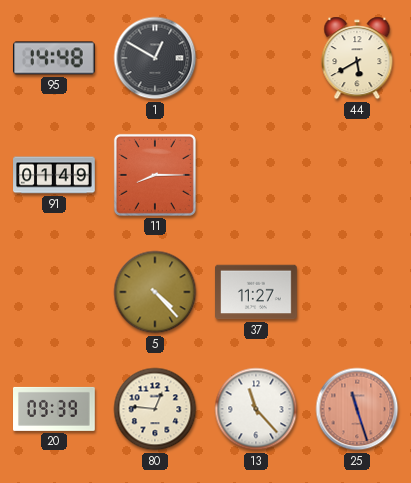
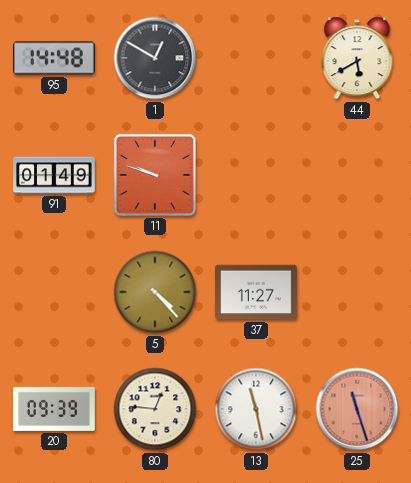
11: 8:15 -> 9:48
13: 11:23 -> 11:28
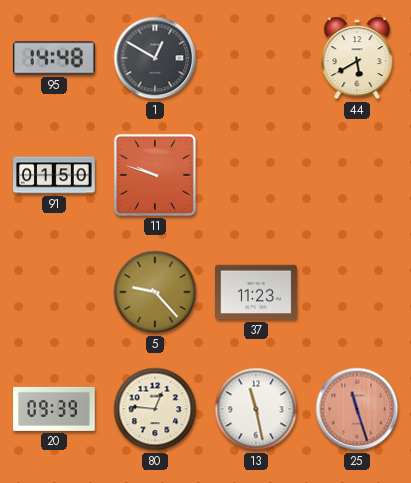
91: 01:49 -> 01:50
5: 4:23 -> 9:23
37: 11:27 -> 11:23
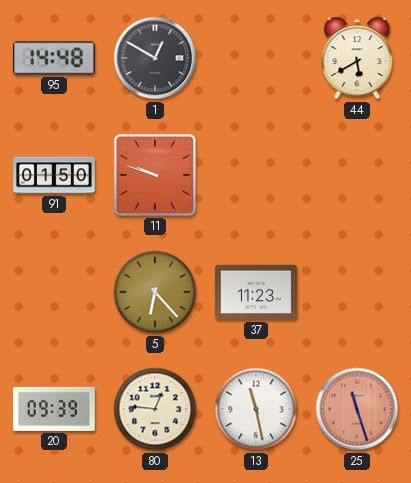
5: 9:23 -> 6:23
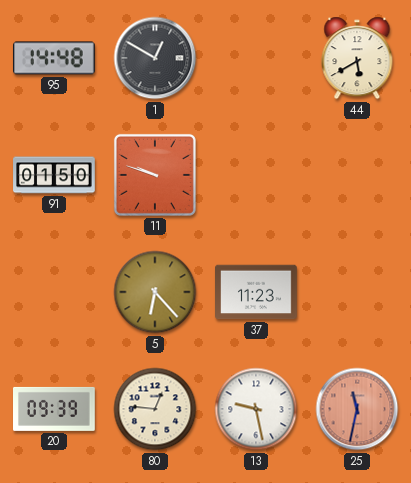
13: 11:28 -> 9:28
25: 11:27 -> 11:32
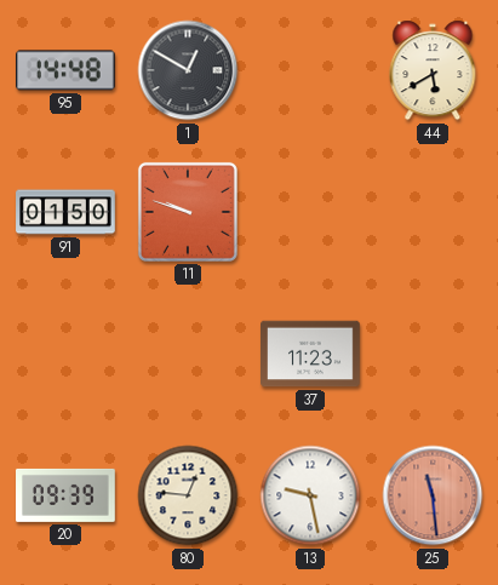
5: 6:23 -> none
25: 11:32 -> 11:29
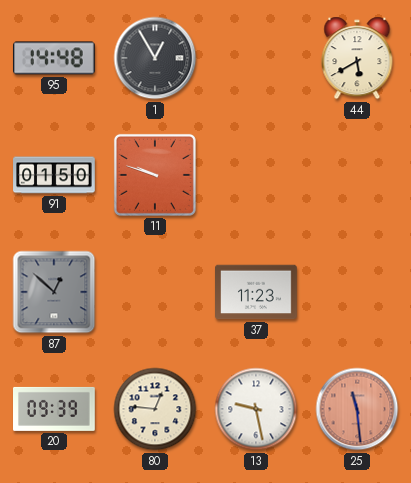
1: 12:50 -> 12:55
87: none -> 12:52
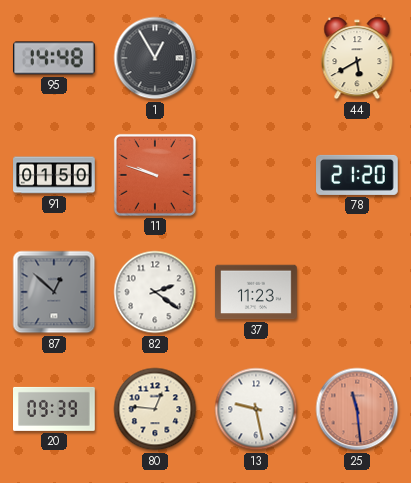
78: none -> 21:20
82: none -> 2:21
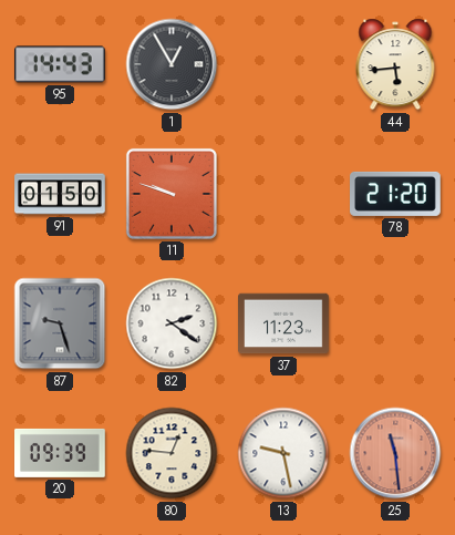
95: 14:48 -> 14:43
44: 5:40 -> 5:44
87: 12:52 -> 9:27
